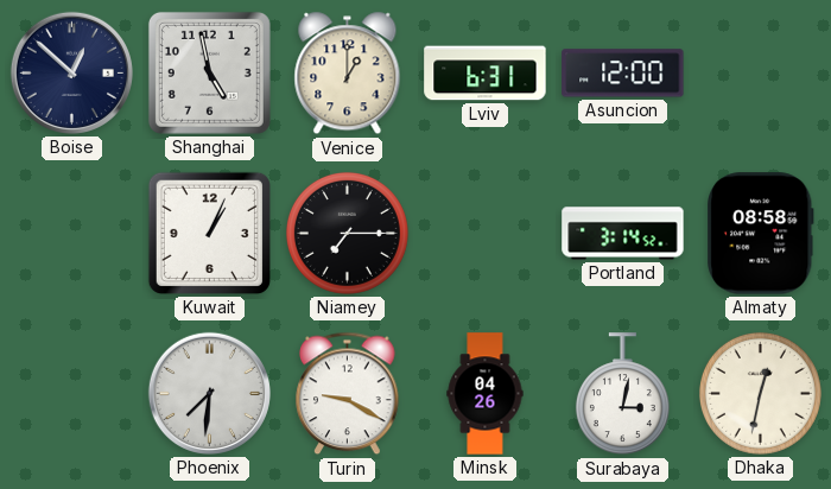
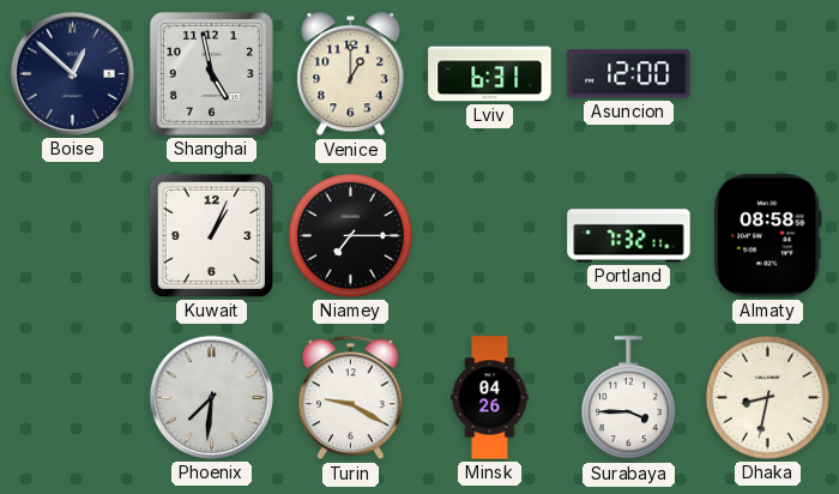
Portland: 3:14 -> 7:32
Surabaya: 3:02 -> 3:45
Dhaka: 12:32 -> 8:32
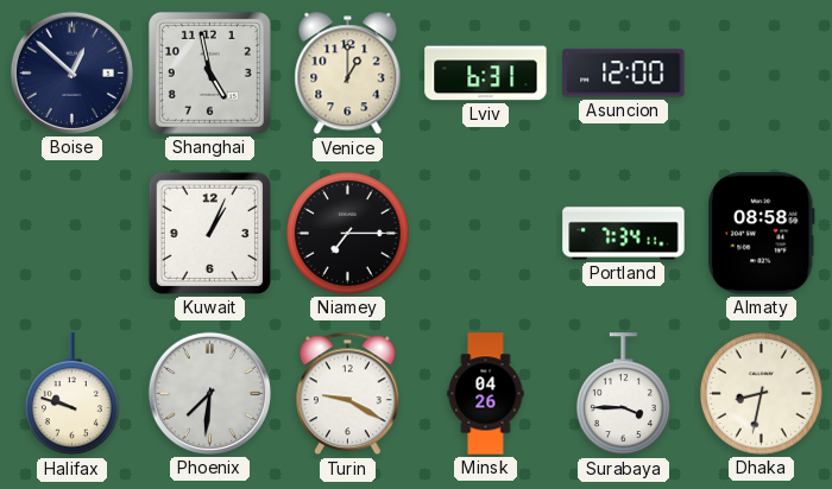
Portland: 7:32 -> 7:34
Halifax: none -> 9:48
